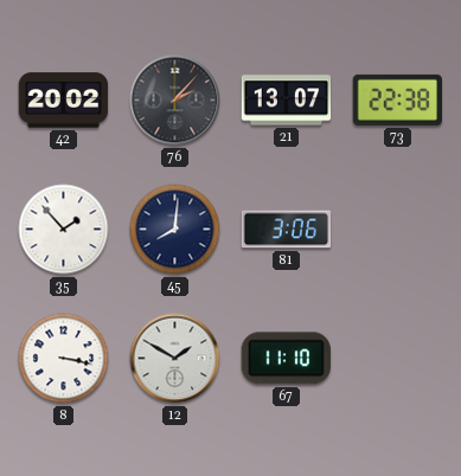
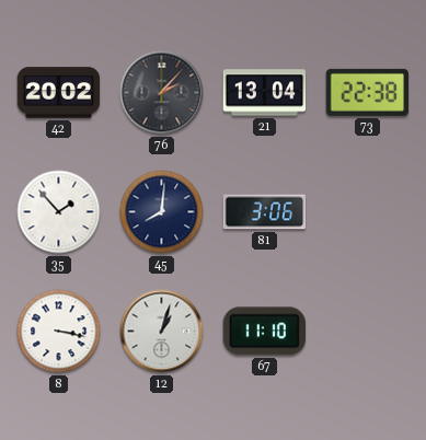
21: 13:07 -> 13:04
12: 1:50 -> 1:03
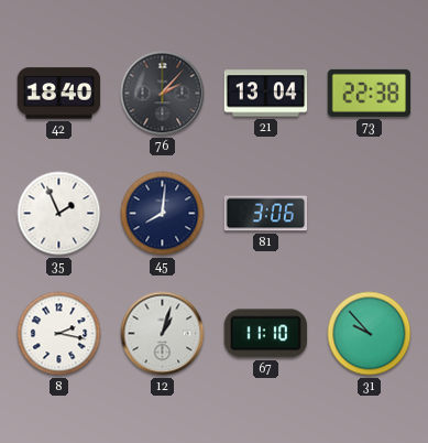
42: 20:02 -> 18:40
35: 1:53 -> 1:56
8: 3:17 -> 2:17
31: none -> 9:53
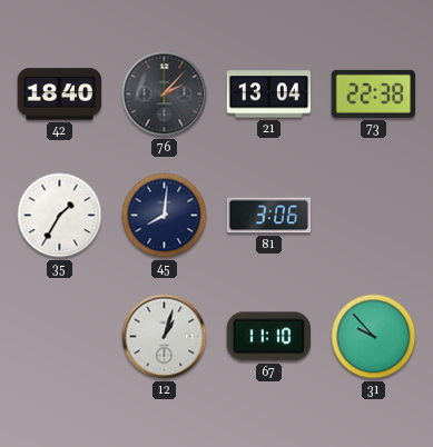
35: 1:56 -> 1:35
8: 2:17 -> none
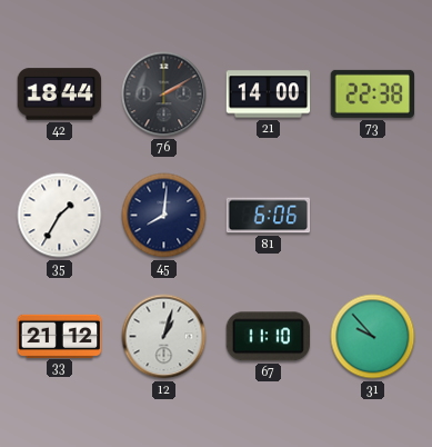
42: 18:40 -> 18:44
76: 2:07 -> 2:10
21: 13:04 -> 14:00
81: 3:06 -> 6:06
33: none -> 21:12
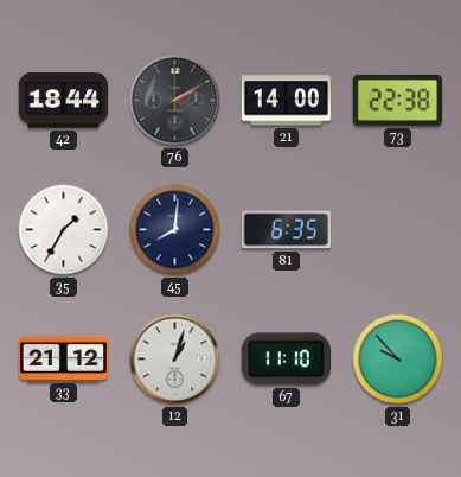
81: 6:06 -> 6:35
